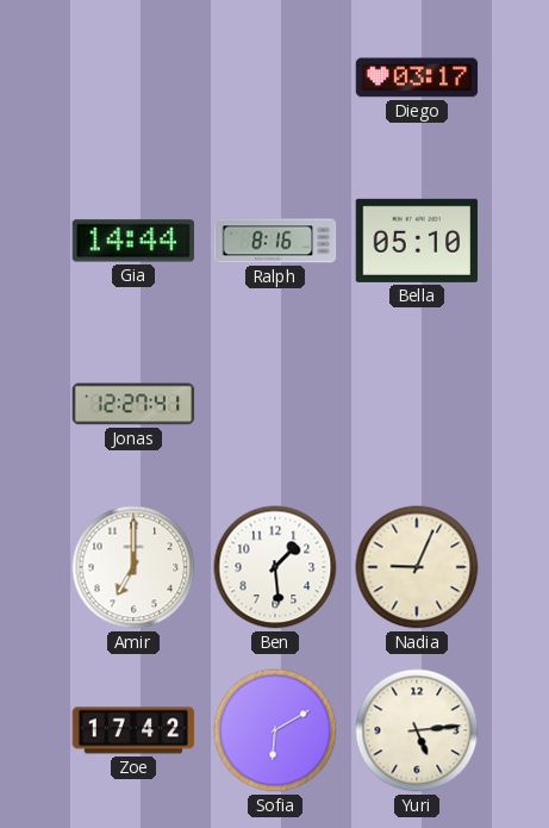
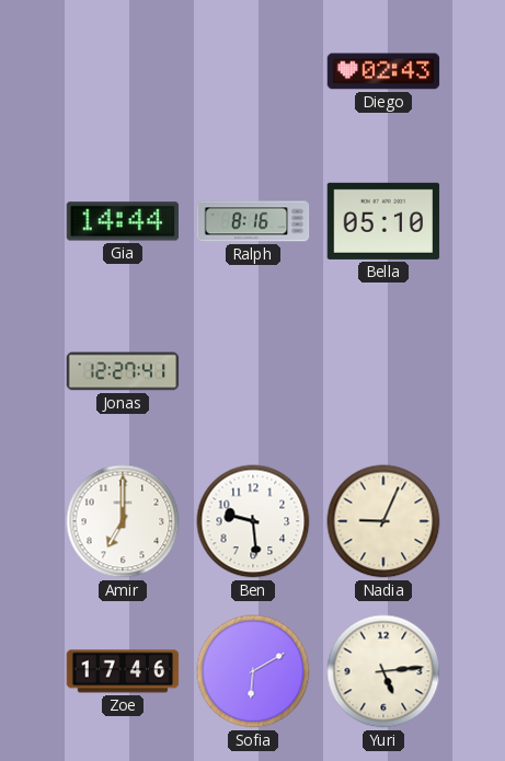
Diego: 03:17 -> 02:43
Ben: 1:29 -> 9:29
Zoe: 17:42 -> 17:46
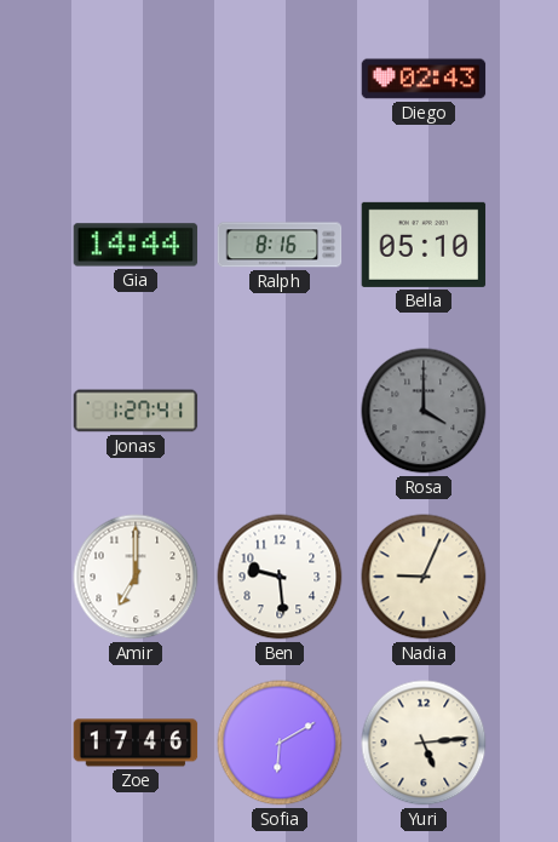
Jonas: 12:27 -> 1:27
Rosa: none -> 4:00
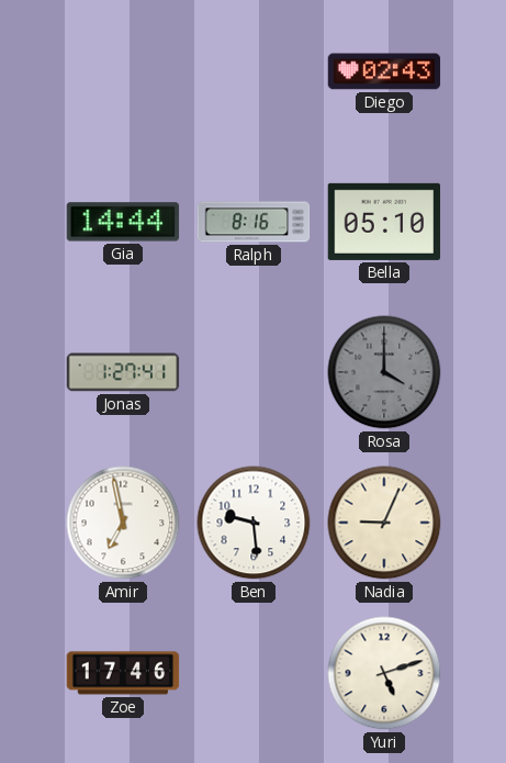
Amir: 7:00 -> 6:58
Sofia: 6:10 -> none
Yuri: 5:14 -> 5:12
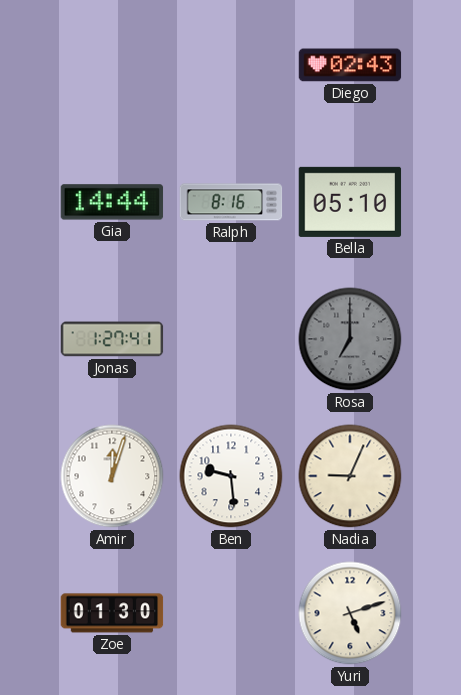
Rosa: 4:00 -> 7:00
Amir: 6:58 -> 12:03
Zoe: 17:46 -> 01:30
